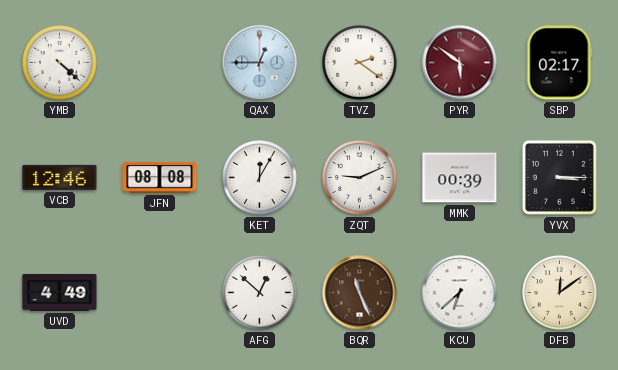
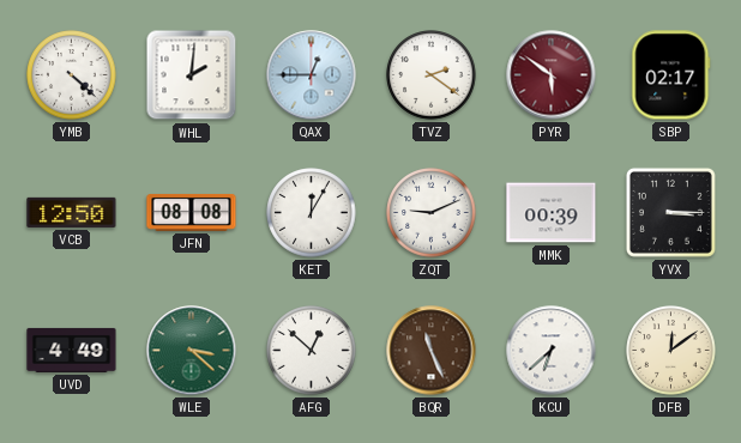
WHL: none -> 2:01
VCB: 12:46 -> 12:50
WLE: none -> 3:22
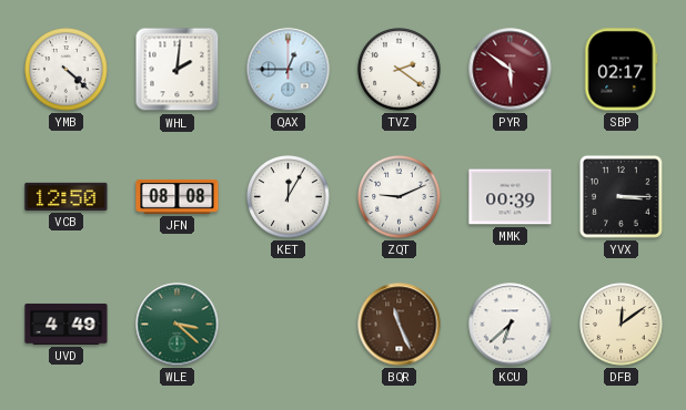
AFG: 12:52 -> none
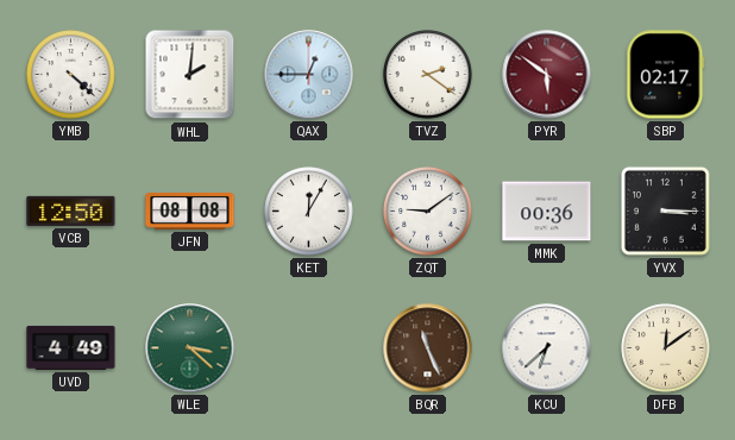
ZQT: 9:11 -> 9:09
MMK: 00:39 -> 00:36
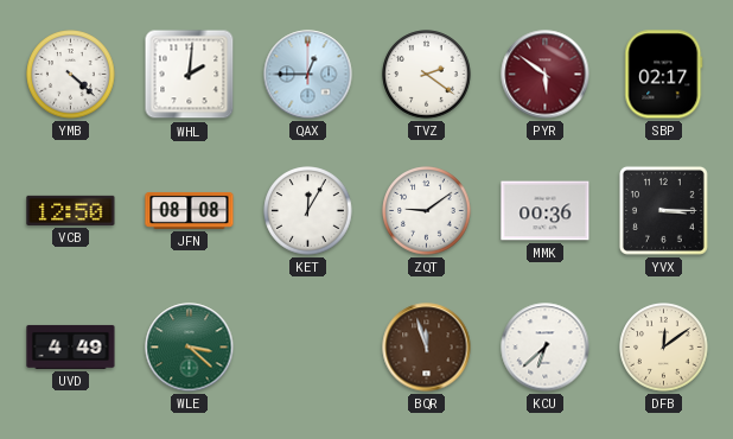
BQR: 11:26 -> 11:57
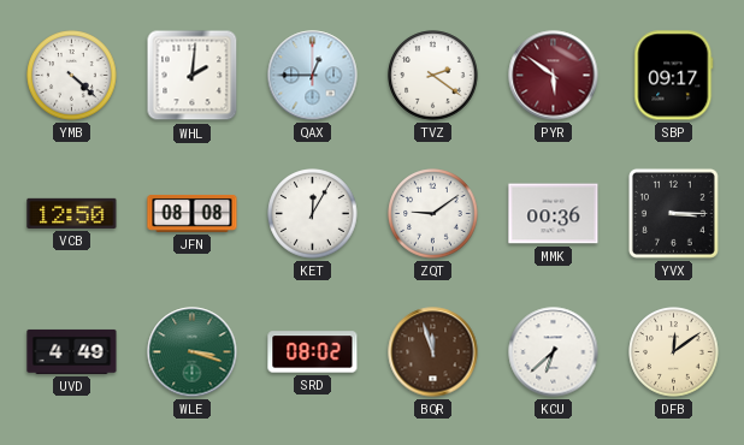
SBP: 02:17 -> 09:17
WLE: 3:22 -> 3:18
SRD: none -> 08:02
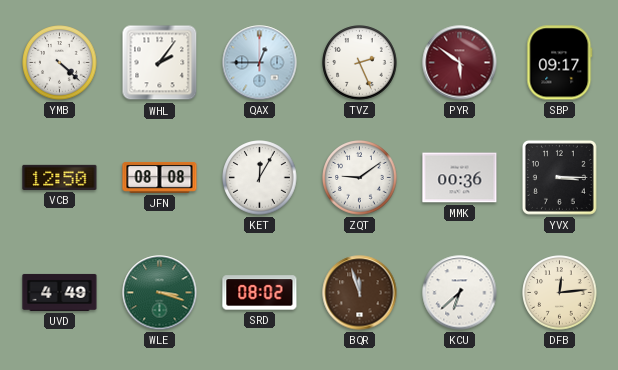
WHL: 2:01 -> 2:06
TVZ: 2:21 -> 2:26
DFB: 12:09 -> 12:14
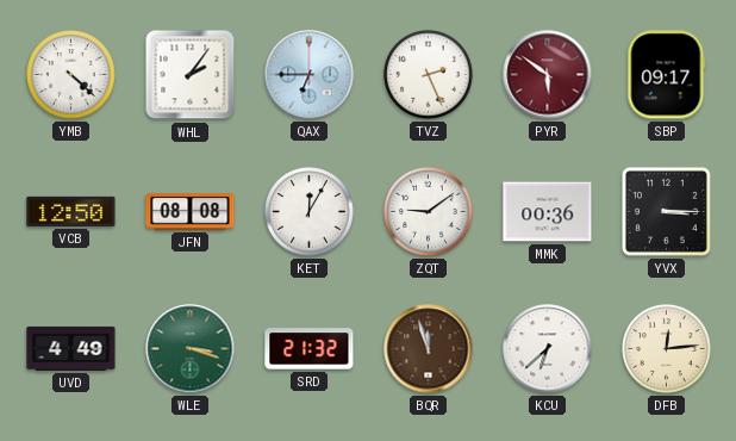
QAX: 12:45 -> 6:45
SRD: 08:02 -> 21:32
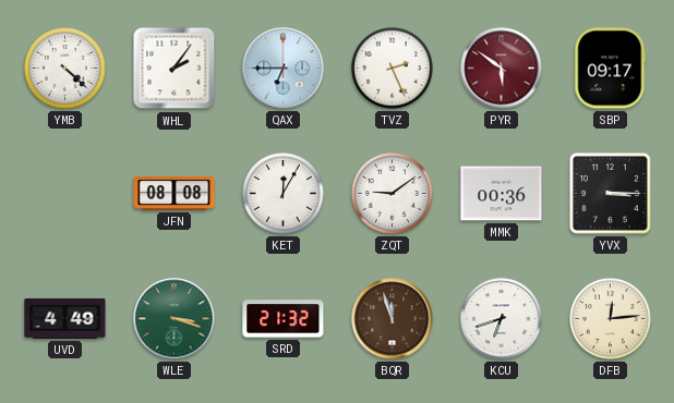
VCB: 12:50 -> none
KCU: 6:38 -> 6:42
